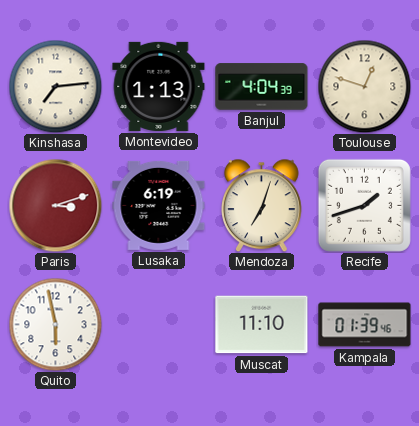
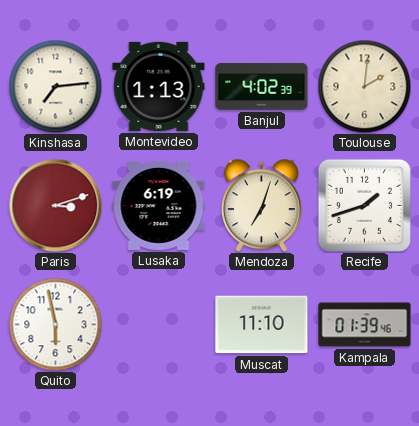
Banjul: 4:04 -> 4:02
Toulouse: 12:48 -> 2:01
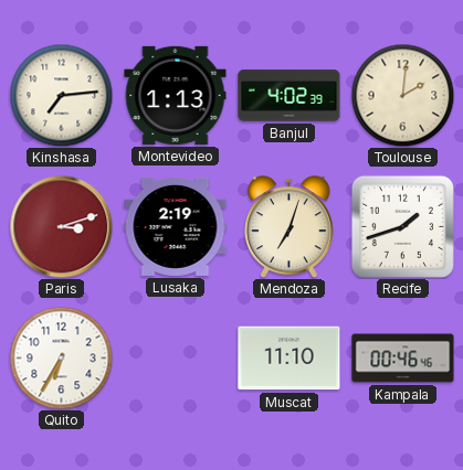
Lusaka: 6:19 -> 2:19
Quito: 5:58 -> 6:35
Kampala: 01:39 -> 00:46
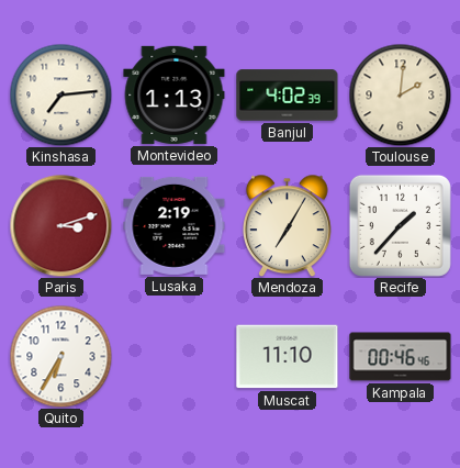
Mendoza: 7:03 -> 7:05
Recife: 1:42 -> 1:37
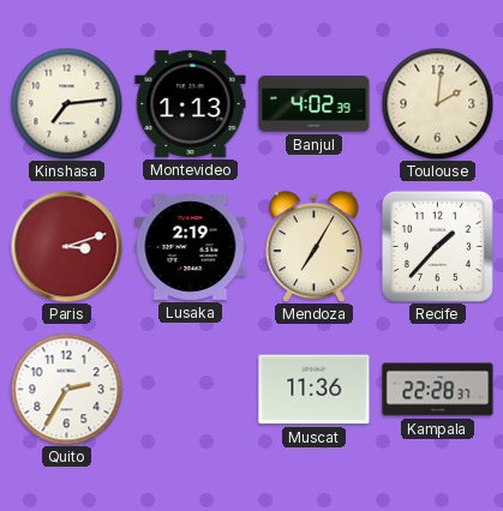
Quito: 6:35 -> 2:35
Muscat: 11:10 -> 11:36
Kampala: 00:46 -> 22:28
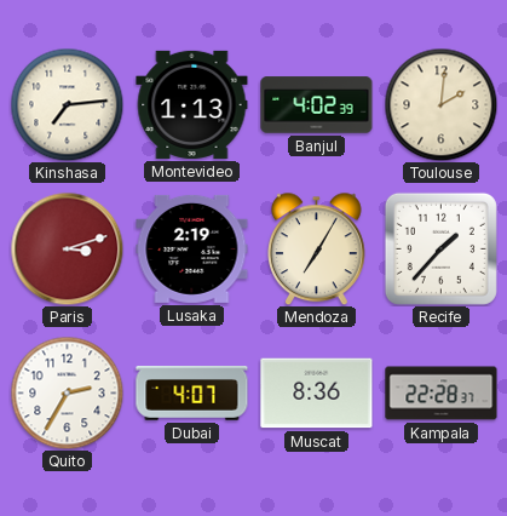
Dubai: none -> 4:07
Muscat: 11:36 -> 8:36
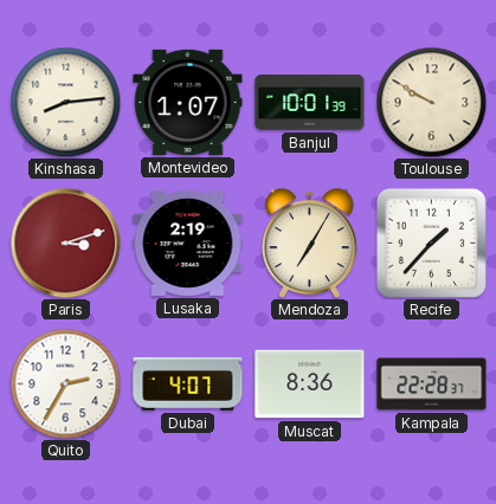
Kinshasa: 7:14 -> 8:14
Montevideo: 1:13 -> 1:07
Banjul: 4:02 -> 10:01
Toulouse: 2:01 -> 9:50
